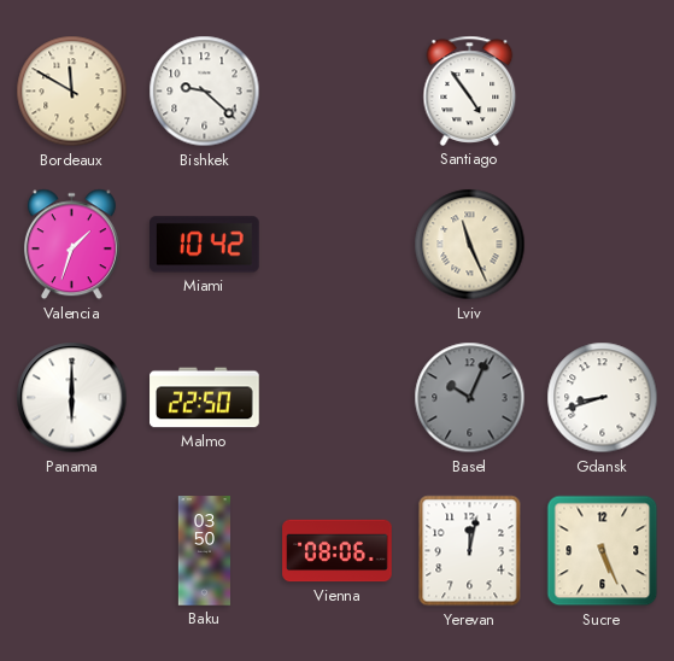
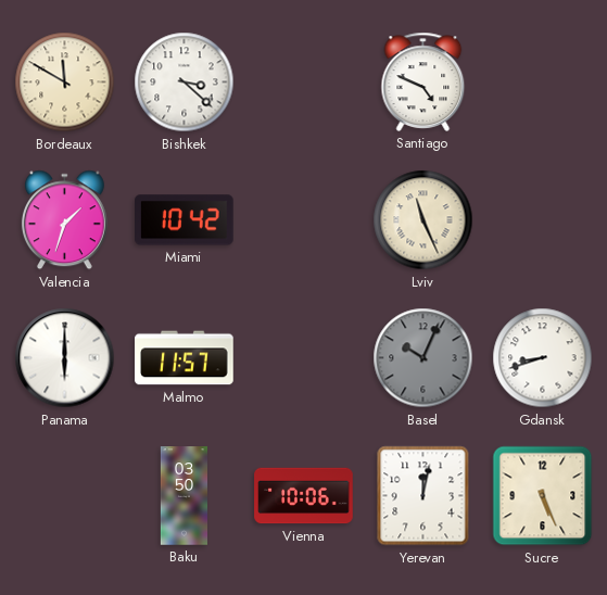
Bishkek: 9:22 -> 3:22
Santiago: 4:54 -> 4:49
Malmo: 22:50 -> 11:57
Vienna: 08:06 -> 10:06
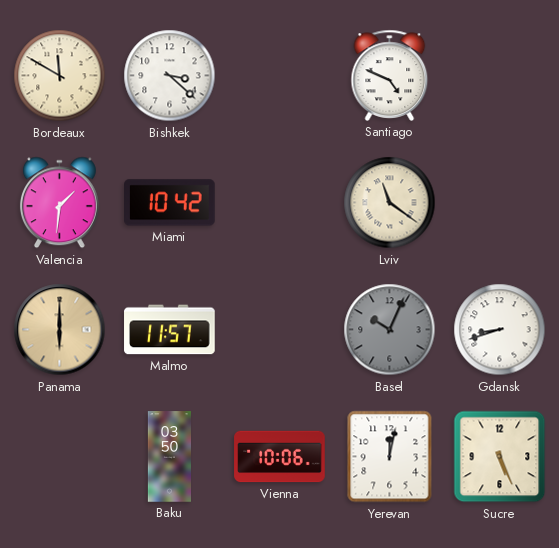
Valencia: 1:33 -> 1:31
Lviv: 11:26 -> 11:21
Panama dial: white -> champagne
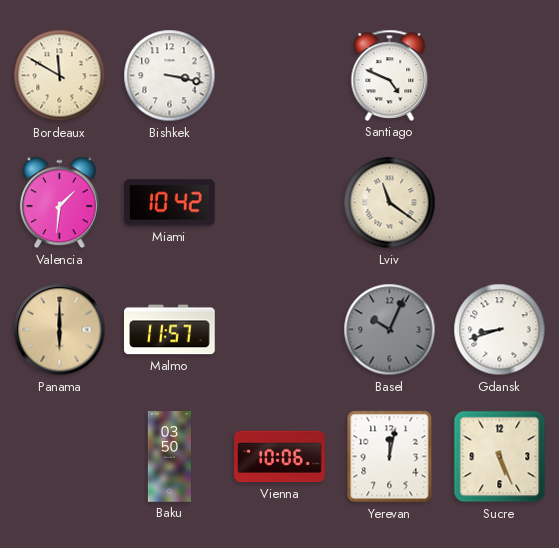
Bishkek: 3:22 -> 3:17
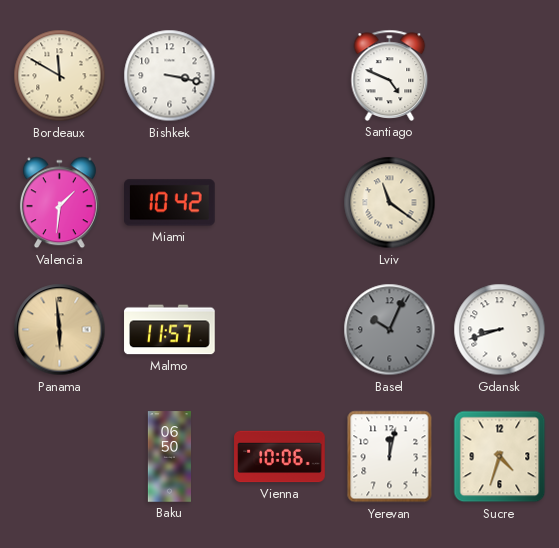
Panama: 6:00 -> 5:59
Baku: 03:50 -> 06:50
Sucre: 5:26 -> 4:33
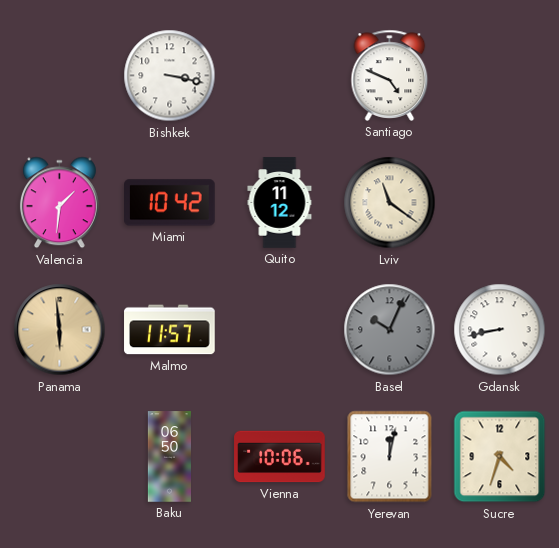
Bordeaux: 11:50 -> none
Quito: none -> 11:12
Gdansk: 8:42 -> 8:43
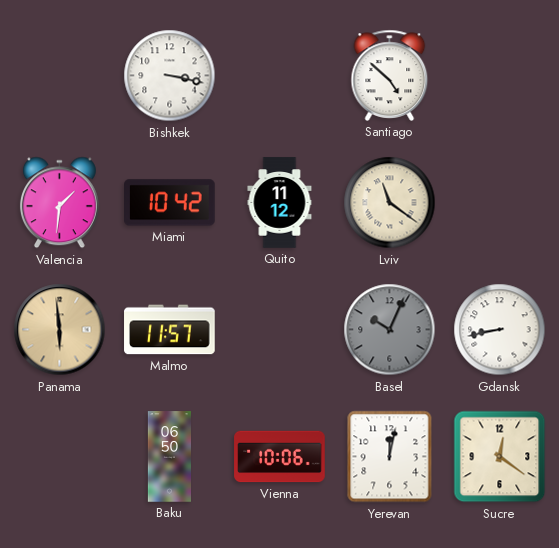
Santiago: 4:49 -> 4:52
Sucre: 4:33 -> 12:21
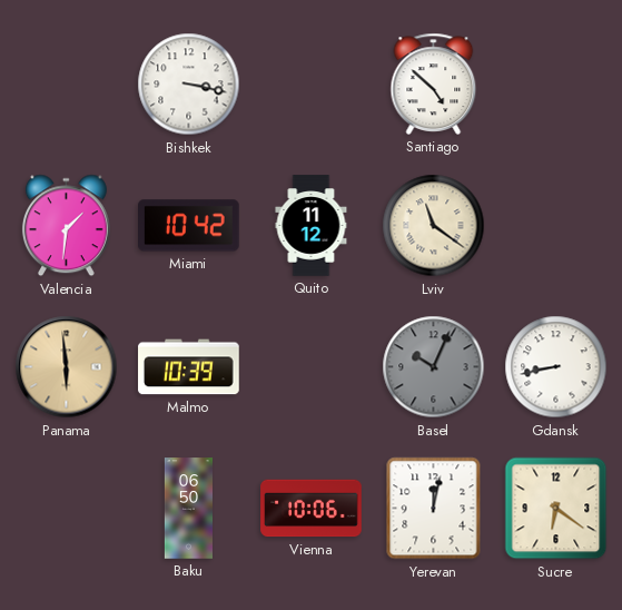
Malmo: 11:57 -> 10:39
Sucre: 12:21 -> 6:21
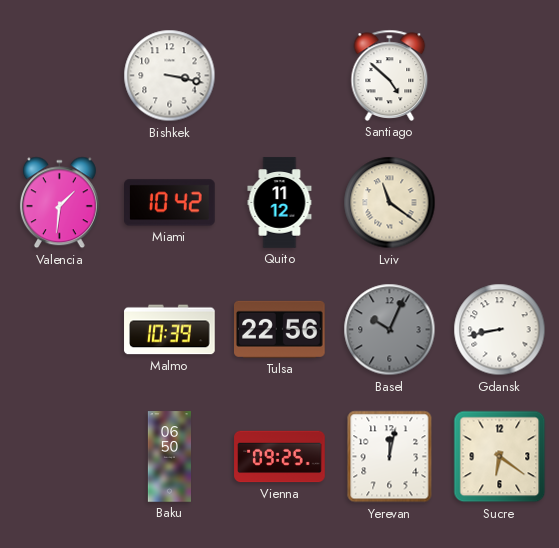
Panama: 5:59 -> none
Tulsa: none -> 22:56
Vienna: 10:06 -> 09:25
